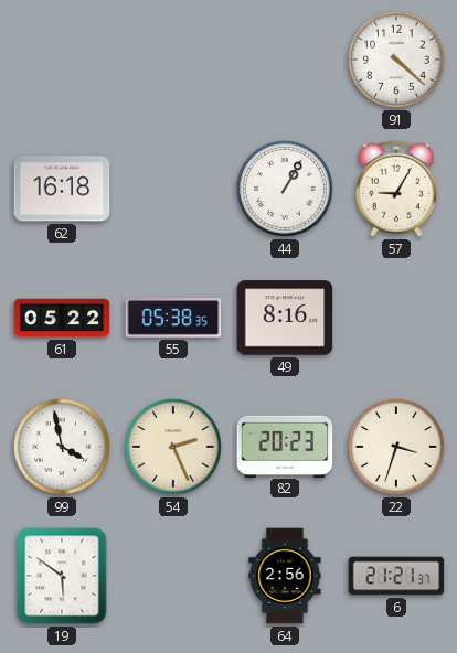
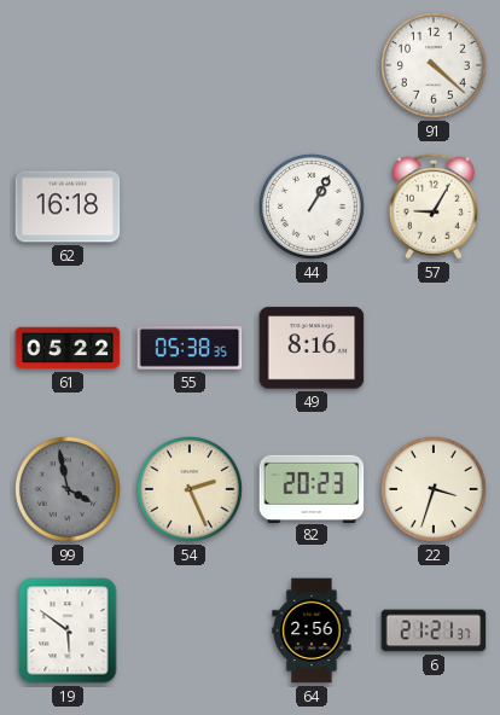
99 dial: white -> grey
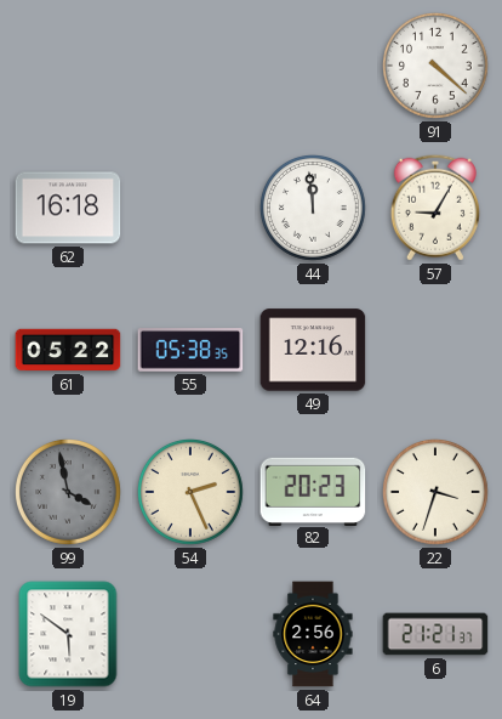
44: 1:05 -> 11:59
49: 8:16 -> 12:16
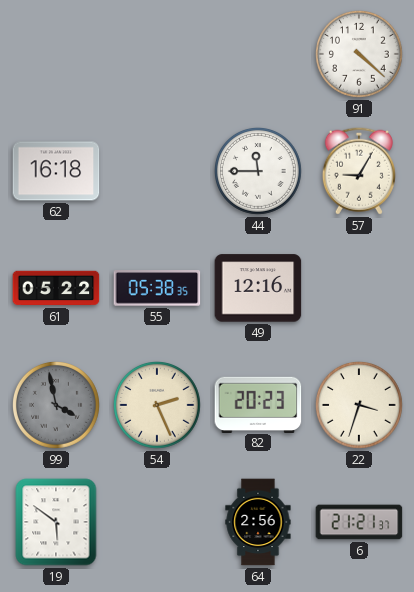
44: 11:59 -> 11:45
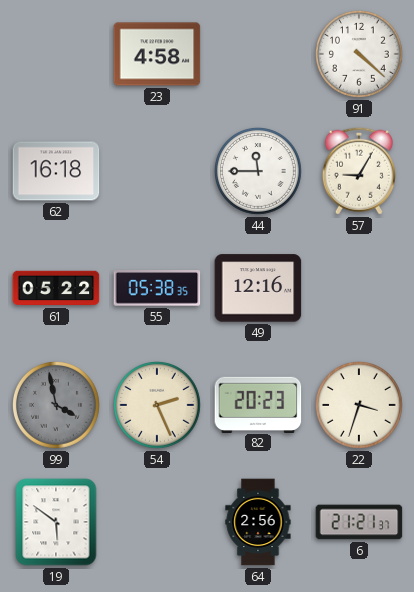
23: none -> 4:58
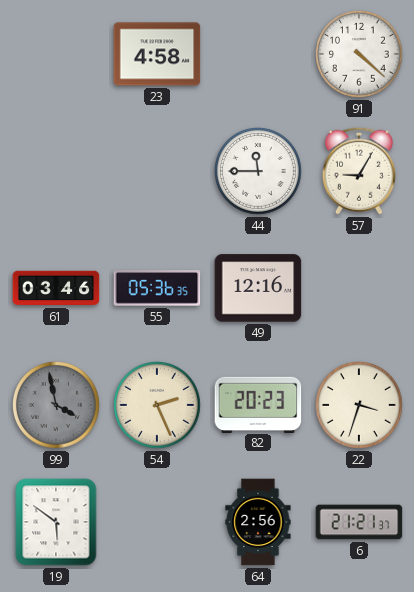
62: 16:18 -> none
61: 05:22 -> 03:46
55: 05:38 -> 05:36
